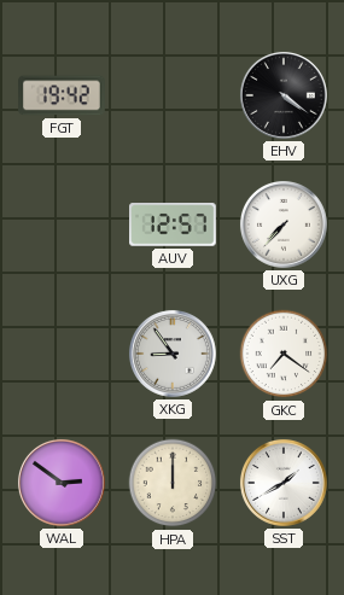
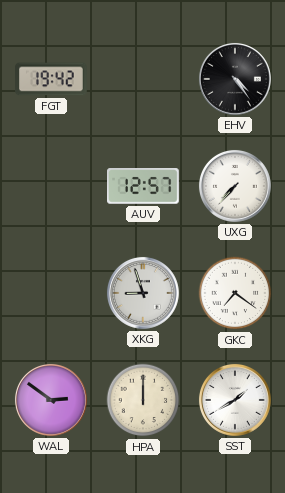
EHV: 4:21 -> 4:24
XKG: 8:54 -> 8:57
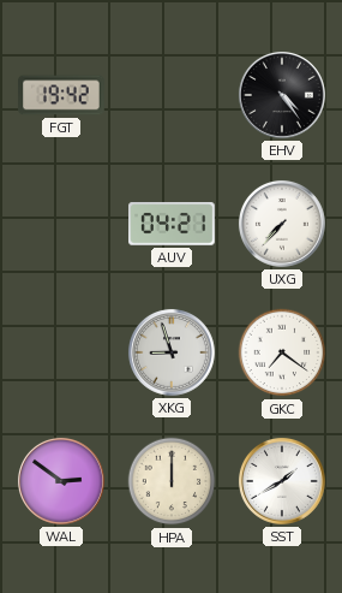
AUV: 12:57 -> 04:21
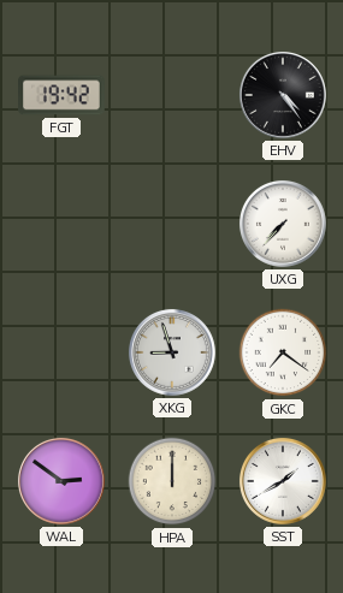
AUV: 04:21 -> none
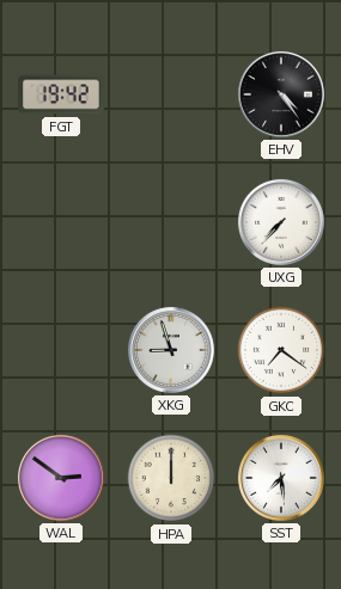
SST: 1:40 -> 7:29
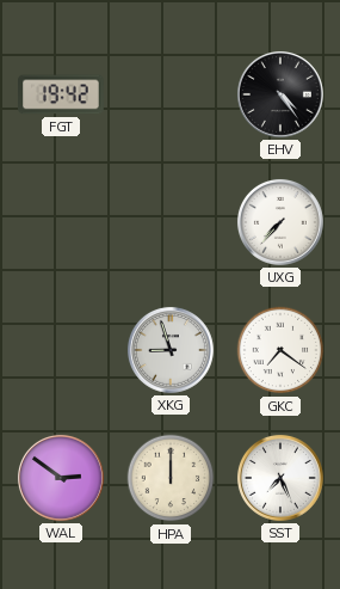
SST: 7:29 -> 7:26
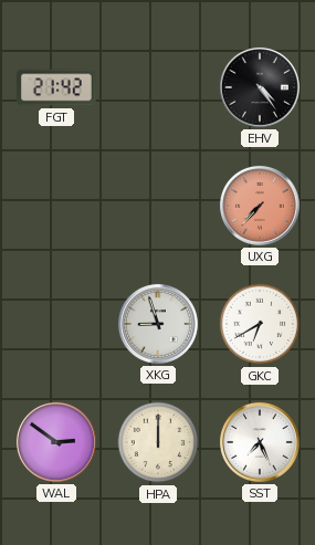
FGT: 19:42 -> 21:42
UXG dial: white -> salmon
GKC: 7:21 -> 6:40
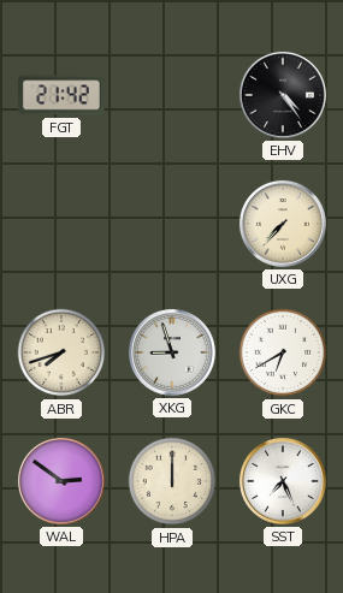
UXG dial: salmon -> cream
ABR: none -> 7:42
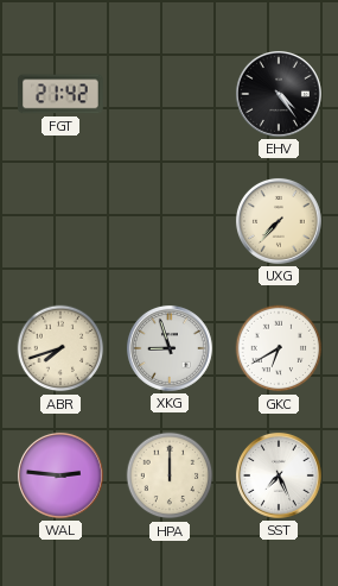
WAL: 2:51 -> 2:46
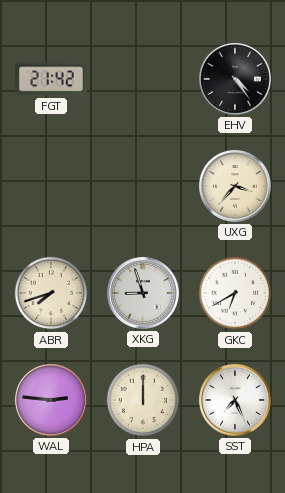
UXG: 7:37 -> 3:37
